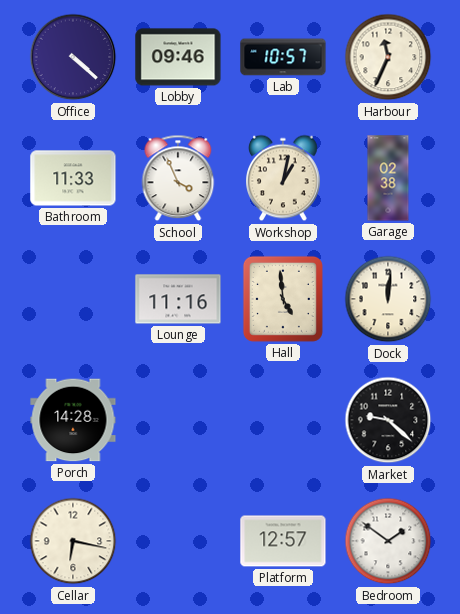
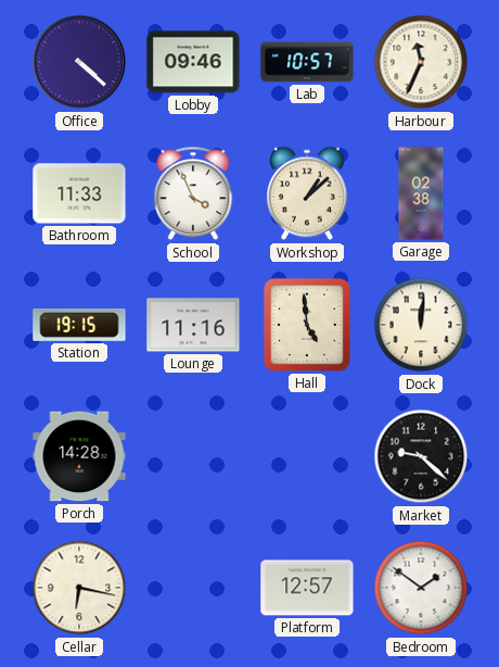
Workshop: 1:02 -> 1:08
Station: none -> 19:15
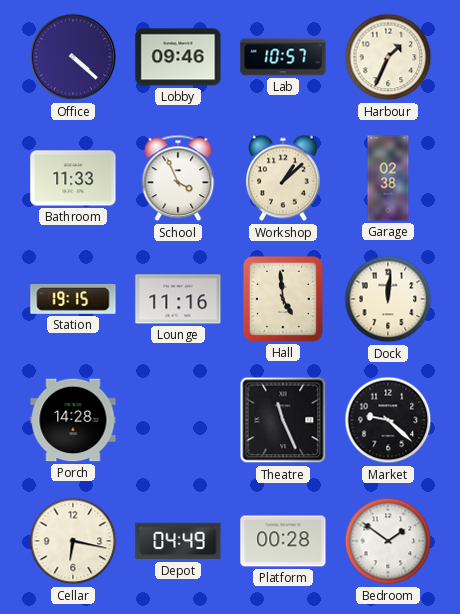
Harbour: 11:34 -> 1:34
Theatre: none -> 11:26
Depot: none -> 04:49
Platform: 12:57 -> 00:28
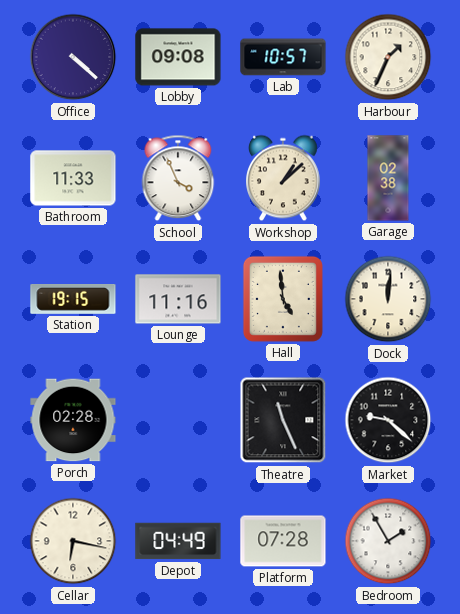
Lobby: 09:46 -> 09:08
Porch: 14:28 -> 02:28
Platform: 00:28 -> 07:28
Bedroom: 1:51 -> 1:55
